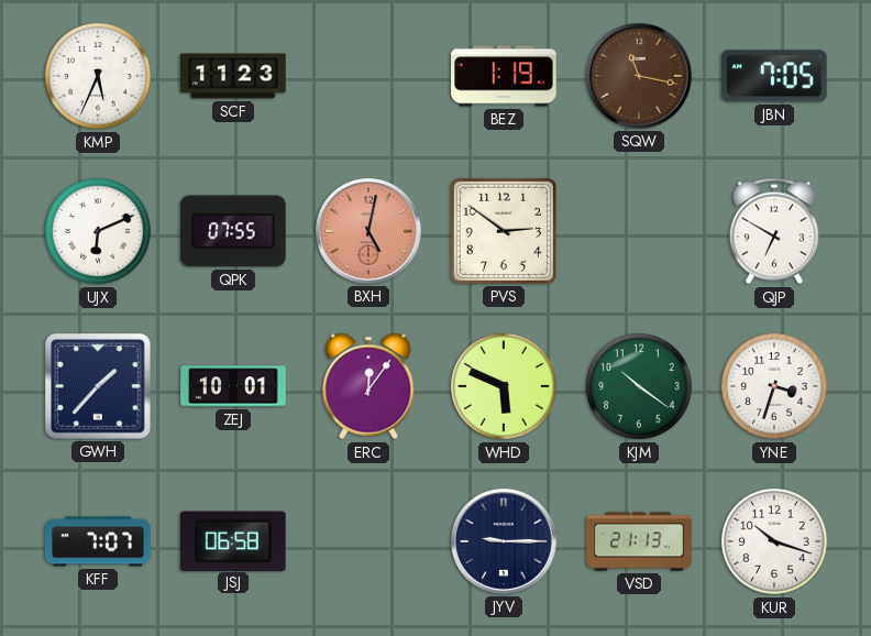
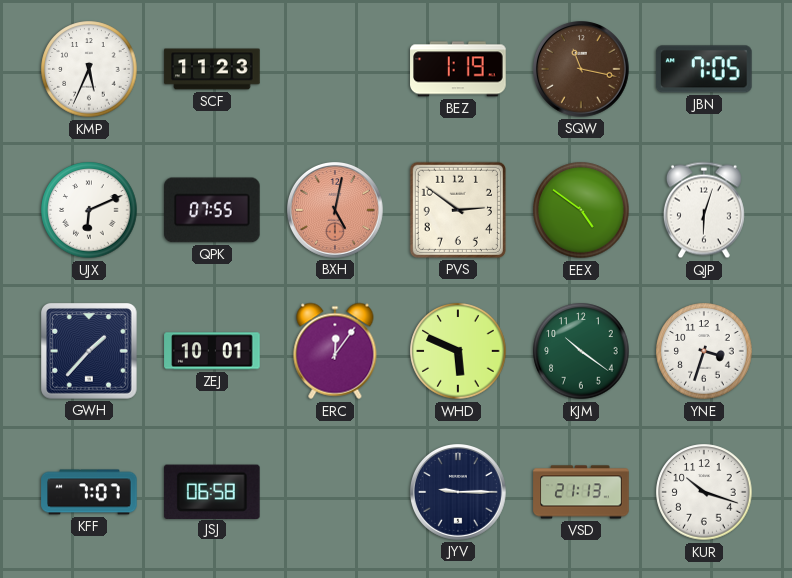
EEX: none -> 4:51
QJP: 6:50 -> 6:03
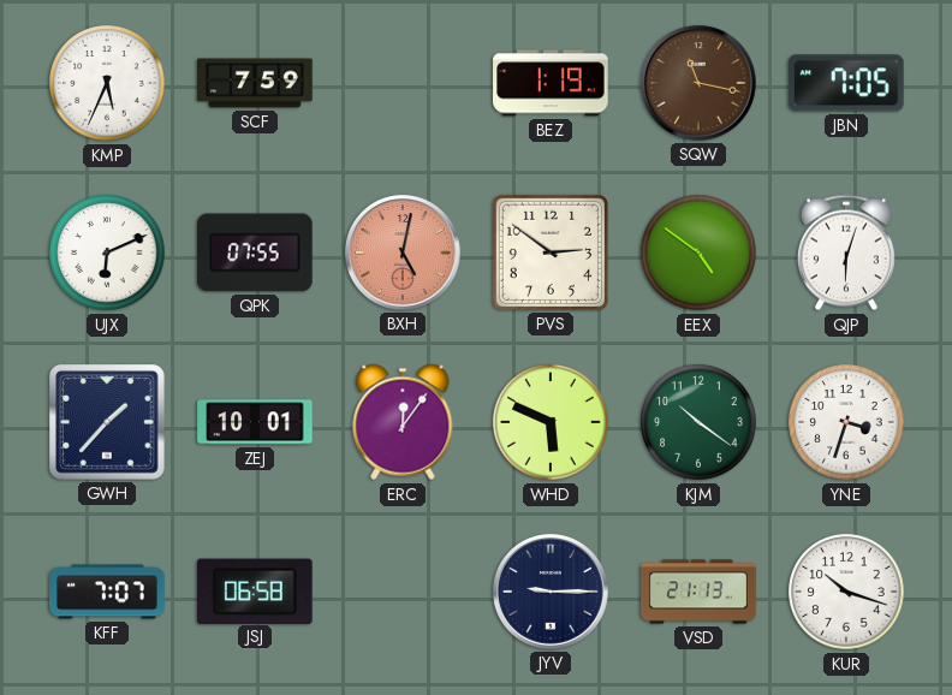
SCF: 11:23 -> 7:59
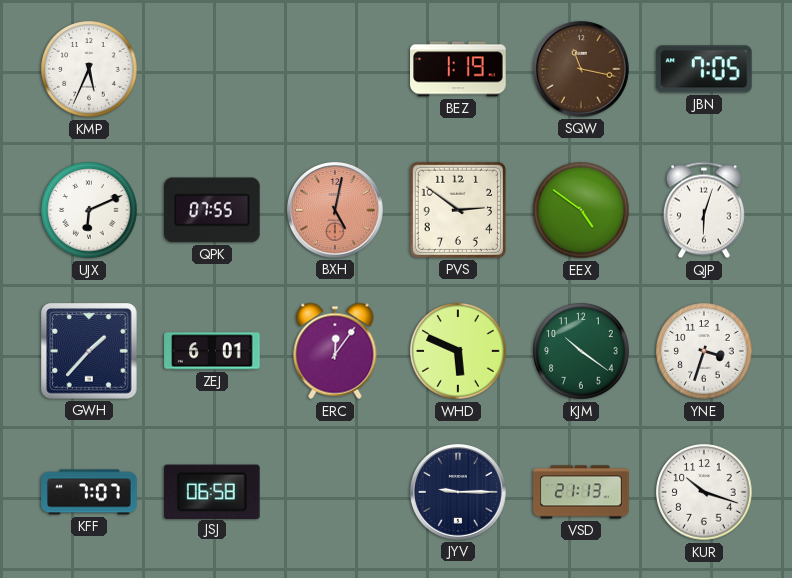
SCF: 7:59 -> none
ZEJ: 10:01 -> 6:01
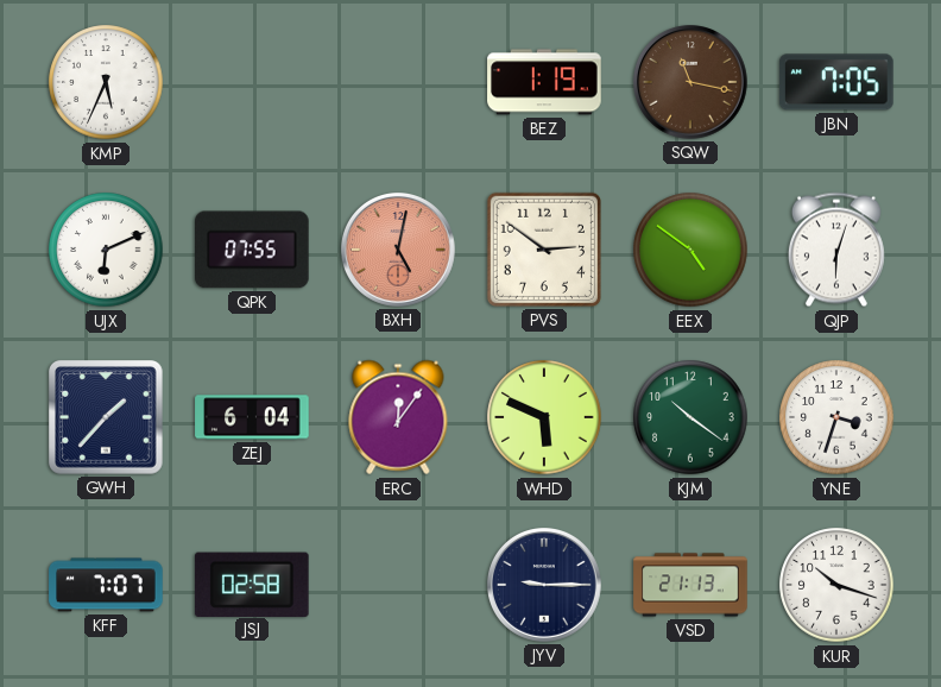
ZEJ: 6:01 -> 6:04
JSJ: 06:58 -> 02:58
